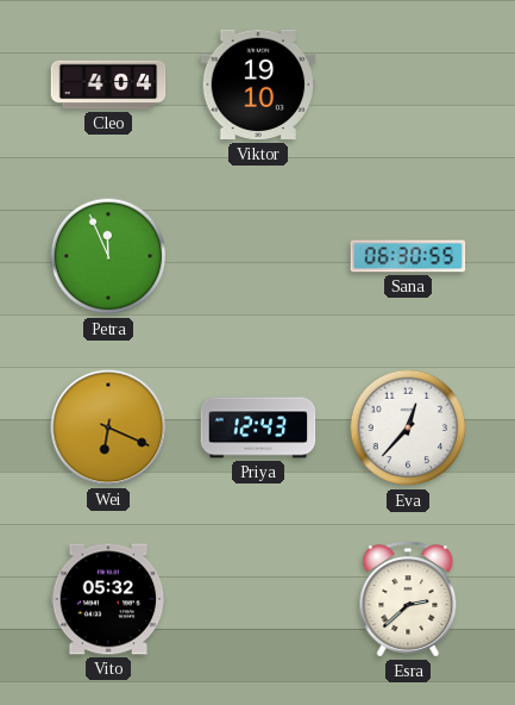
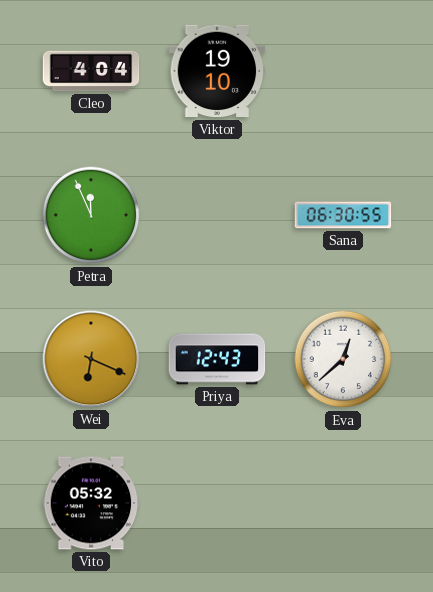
Eva: 12:37 -> 12:38
Esra: 2:38 -> none
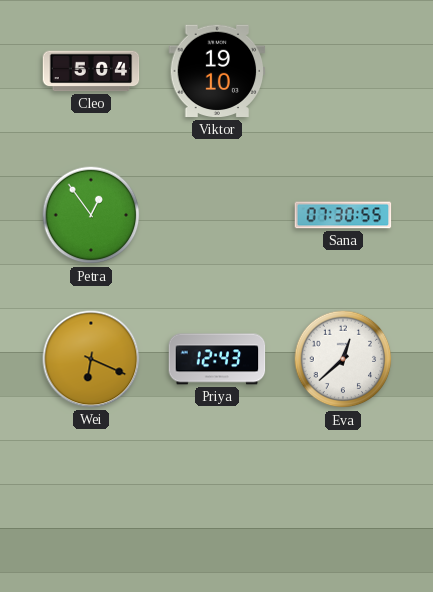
Cleo: 4:04 -> 5:04
Petra: 11:56 -> 12:54
Sana: 06:30 -> 07:30
Vito: 05:32 -> none
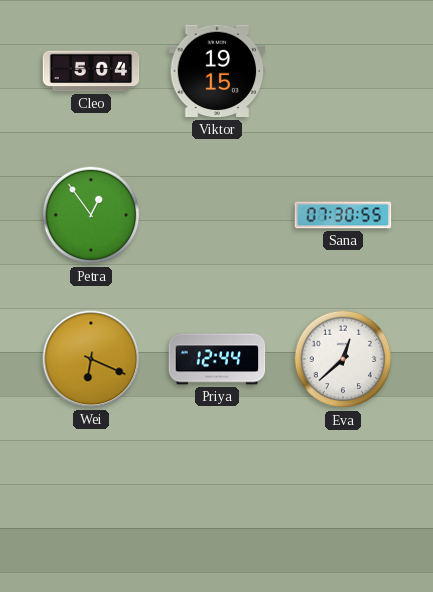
Viktor: 19:10 -> 19:15
Priya: 12:43 -> 12:44
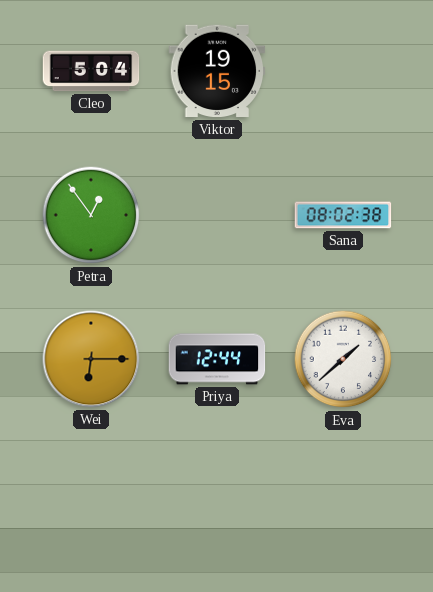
Sana: 07:30 -> 08:02
Wei: 6:19 -> 6:15
Eva: 12:38 -> 1:38
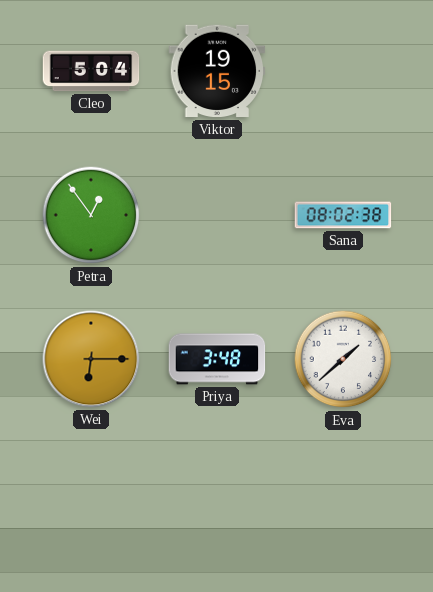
Priya: 12:44 -> 3:48
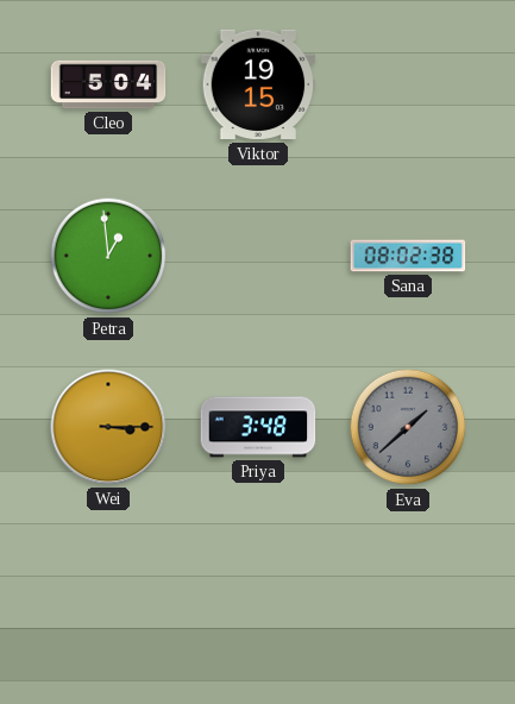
Petra: 12:54 -> 12:59
Wei: 6:15 -> 3:15
Eva dial: white -> grey
